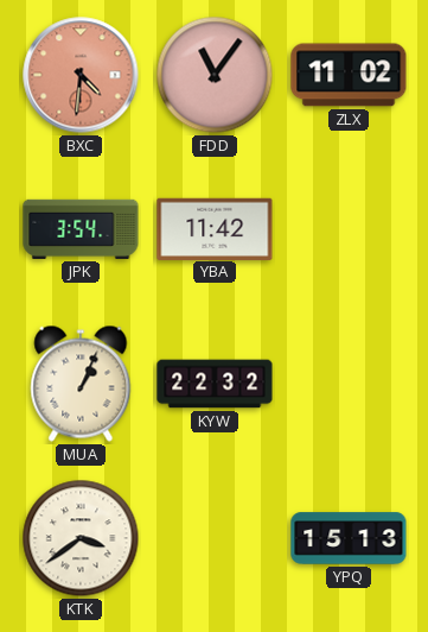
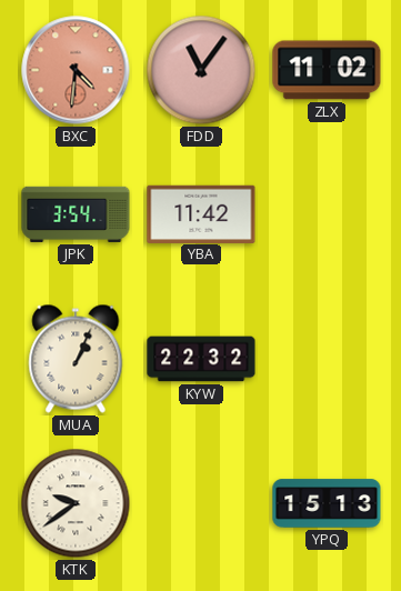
KTK: 3:39 -> 9:39
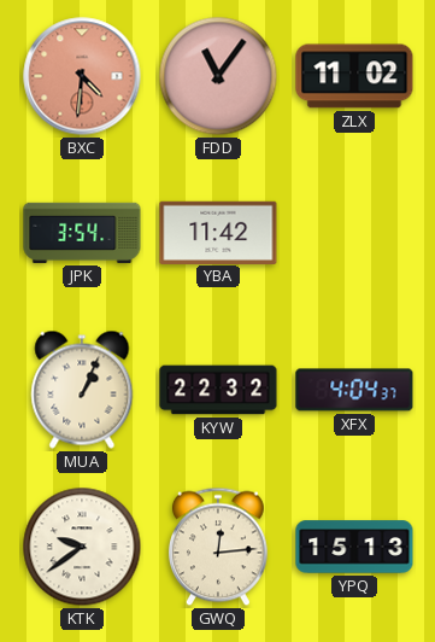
XFX: none -> 4:04
GWQ: none -> 12:14
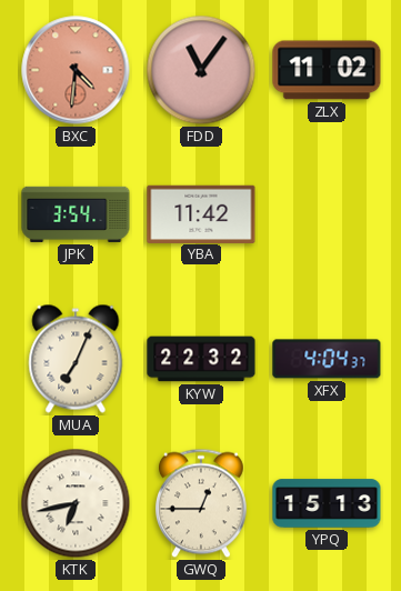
MUA: 1:04 -> 7:04
KTK: 9:39 -> 6:43
GWQ: 12:14 -> 12:45
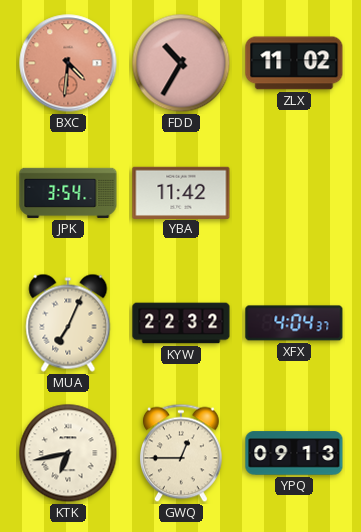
FDD: 11:06 -> 10:35
YPQ: 15:13 -> 09:13
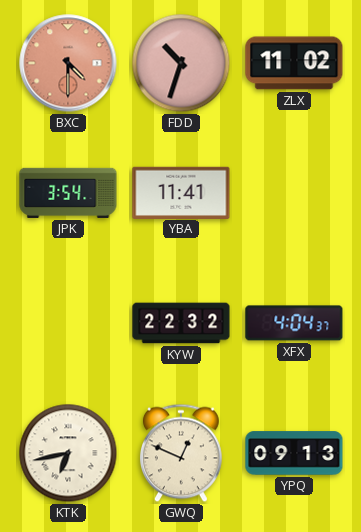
BXC: 4:31 -> 4:30
FDD: 10:35 -> 10:33
YBA: 11:42 -> 11:41
MUA: 7:04 -> none
GWQ: 12:45 -> 12:49
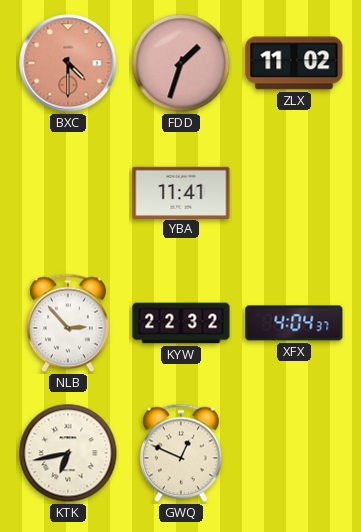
FDD: 10:33 -> 1:33
JPK: 3:54 -> none
NLB: none -> 2:53
YPQ: 09:13 -> none
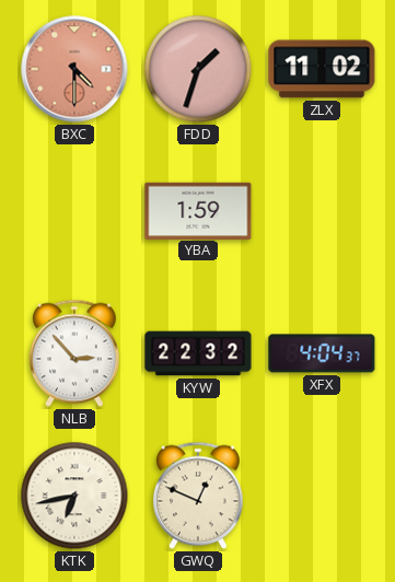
YBA: 11:41 -> 1:59
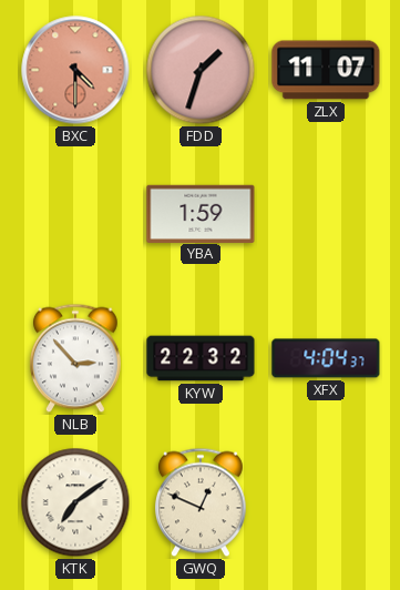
ZLX: 11:02 -> 11:07
KTK: 6:43 -> 7:09
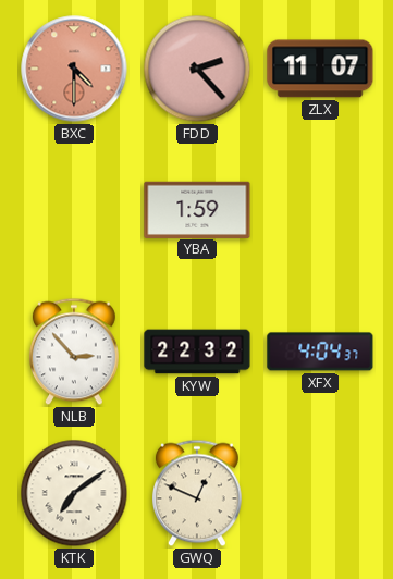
FDD: 1:33 -> 2:23
